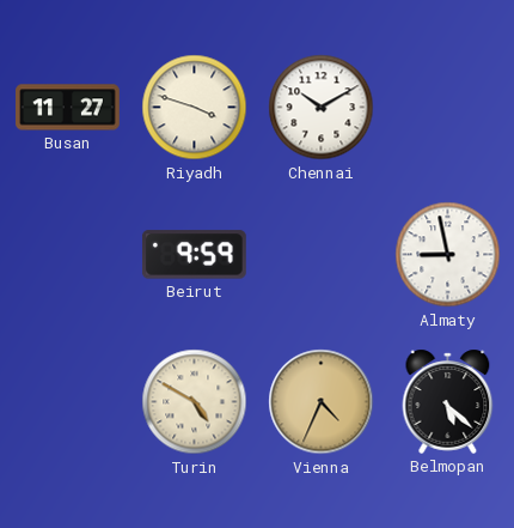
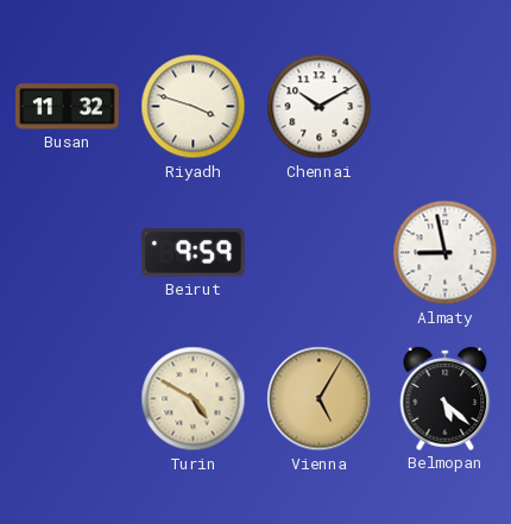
Busan: 11:27 -> 11:32
Vienna: 4:34 -> 5:05
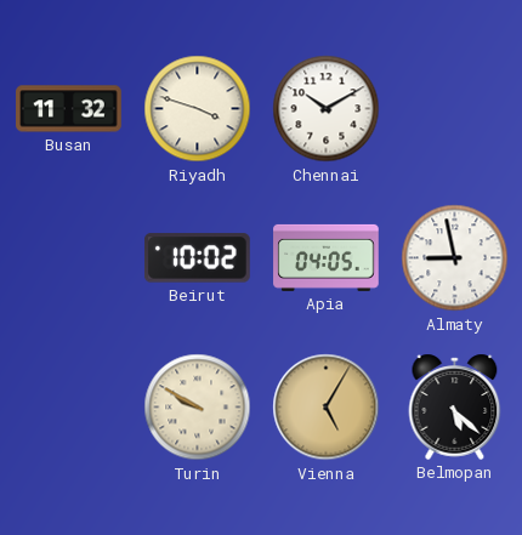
Beirut: 9:59 -> 10:02
Apia: none -> 04:05
Turin: 4:50 -> 9:50
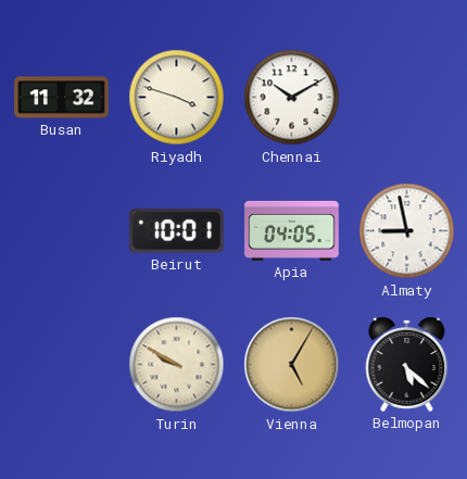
Beirut: 10:02 -> 10:01
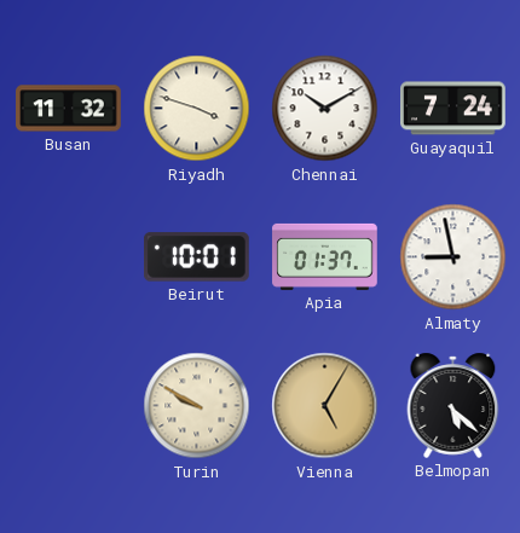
Guayaquil: none -> 7:24
Apia: 04:05 -> 01:37
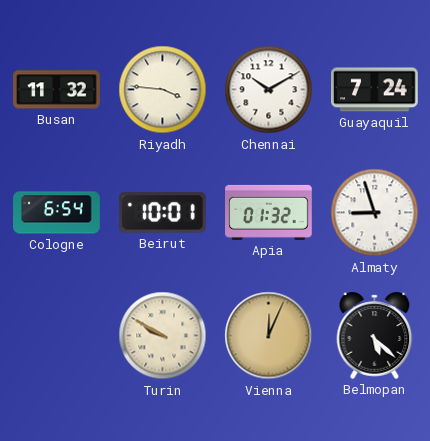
Riyadh: 3:48 -> 3:46
Cologne: none -> 6:54
Apia: 01:37 -> 01:32
Almaty: 8:58 -> 8:57
Vienna: 5:05 -> 12:04
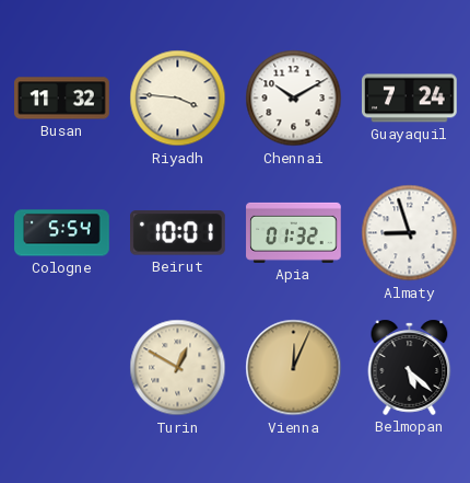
Cologne: 6:54 -> 5:54
Turin: 9:50 -> 12:50
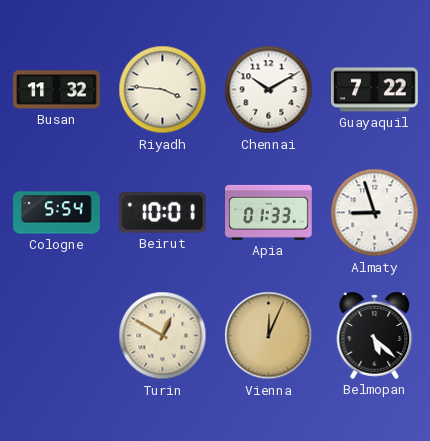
Guayaquil: 7:24 -> 7:22
Apia: 01:32 -> 01:33
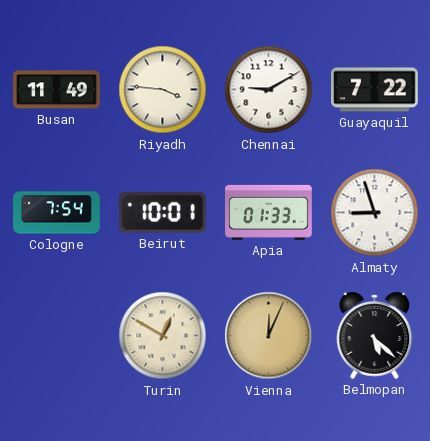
Busan: 11:32 -> 11:49
Chennai: 10:10 -> 9:10
Cologne: 5:54 -> 7:54
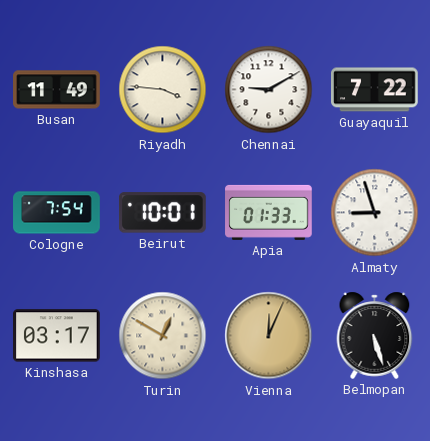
Kinshasa: none -> 03:17
Belmopan: 5:22 -> 5:27
